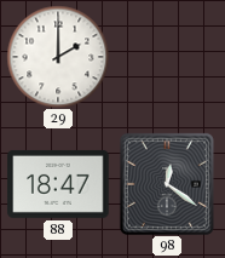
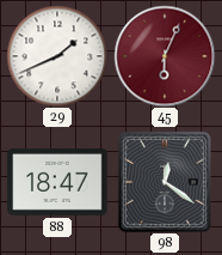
29: 2:00 -> 1:41
45: none -> 6:04
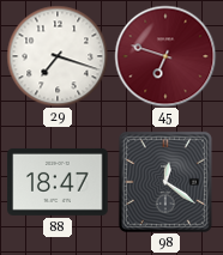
29: 1:41 -> 7:18
45: 6:04 -> 6:48
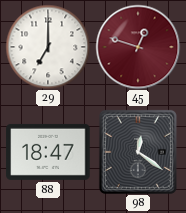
29: 7:18 -> 7:00
45: 6:48 -> 12:48
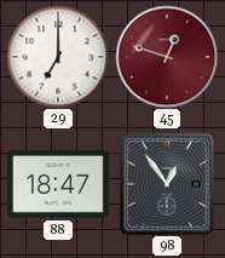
98: 12:21 -> 12:54
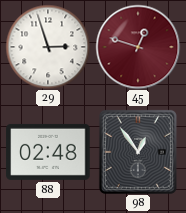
29: 7:00 -> 2:57
88: 18:47 -> 02:48
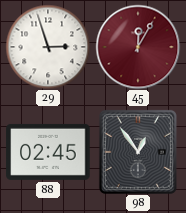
45: 12:48 -> 12:05
88: 02:48 -> 02:45
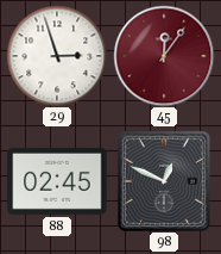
45: 12:05 -> 12:06
98: 12:54 -> 12:49
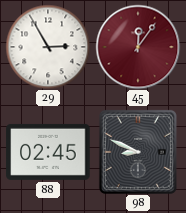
29: 2:57 -> 2:55
98: 12:49 -> 8:49
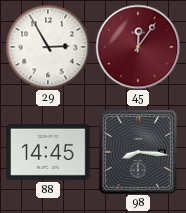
88: 02:45 -> 14:45
98: 8:49 -> 8:16
